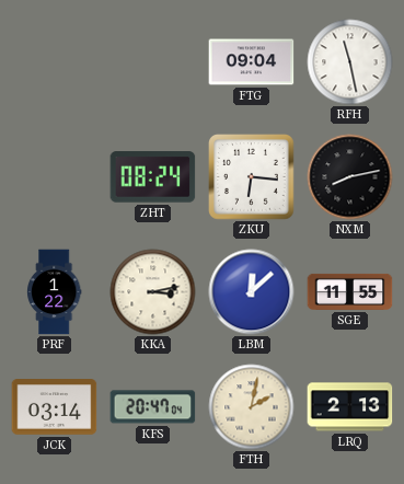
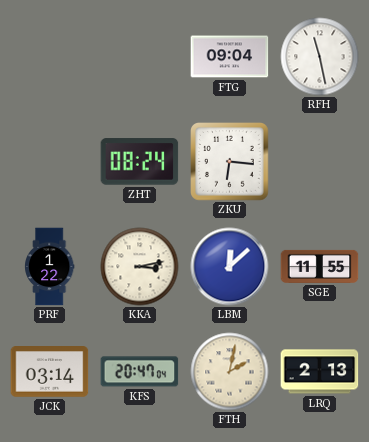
NXM: 8:13 -> none
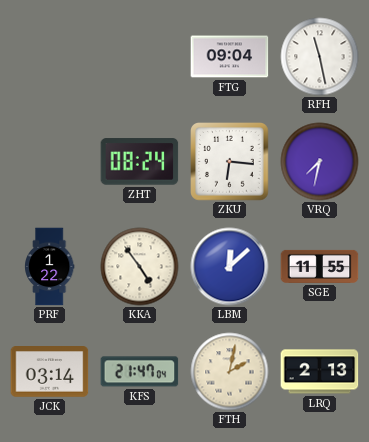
VRQ: none -> 7:32
KKA: 3:13 -> 4:54
KFS: 20:47 -> 21:47
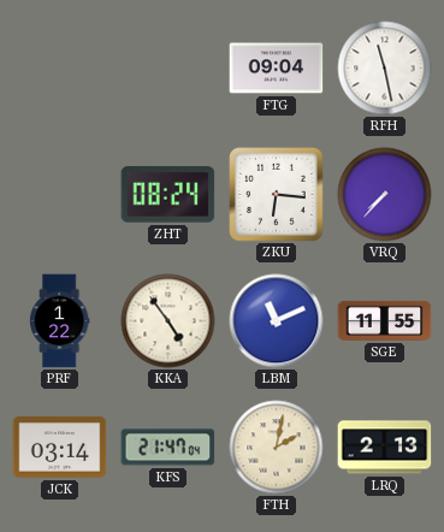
VRQ: 7:32 -> 7:37
LBM: 12:08 -> 11:11
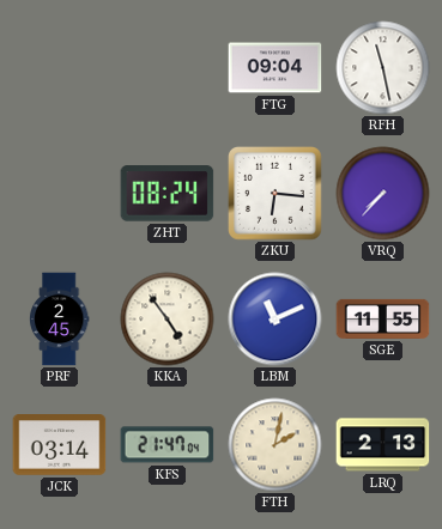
PRF: 1:22 -> 2:45
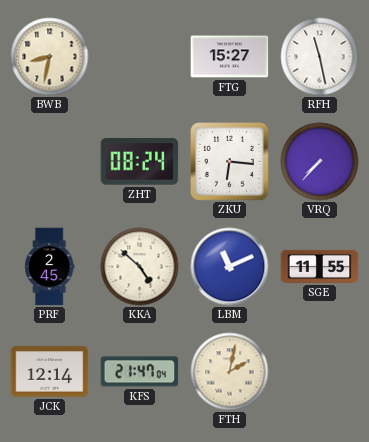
BWB: none -> 8:32
FTG: 09:04 -> 15:27
KKA: 4:54 -> 4:52
JCK: 03:14 -> 12:14
LRQ: 2:13 -> none
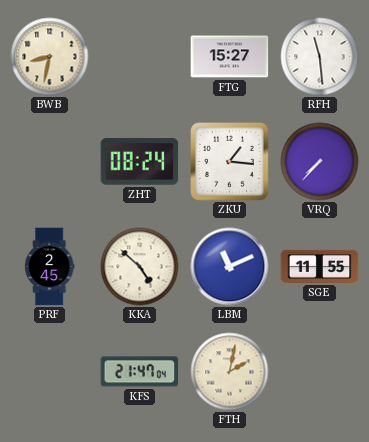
RFH: 11:28 -> 11:29
ZKU: 6:16 -> 1:16
JCK: 12:14 -> none
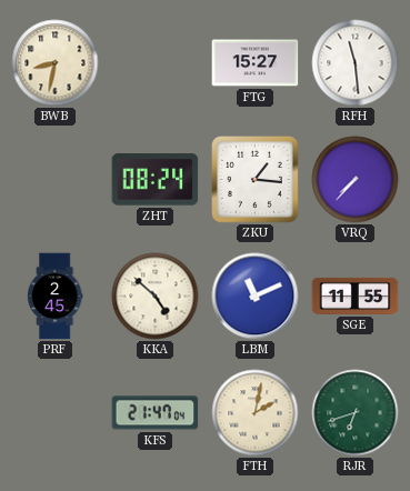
RJR: none -> 6:42
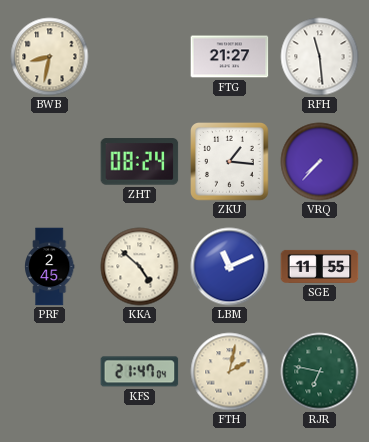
FTG: 15:27 -> 21:27
RJR: 6:42 -> 6:47
